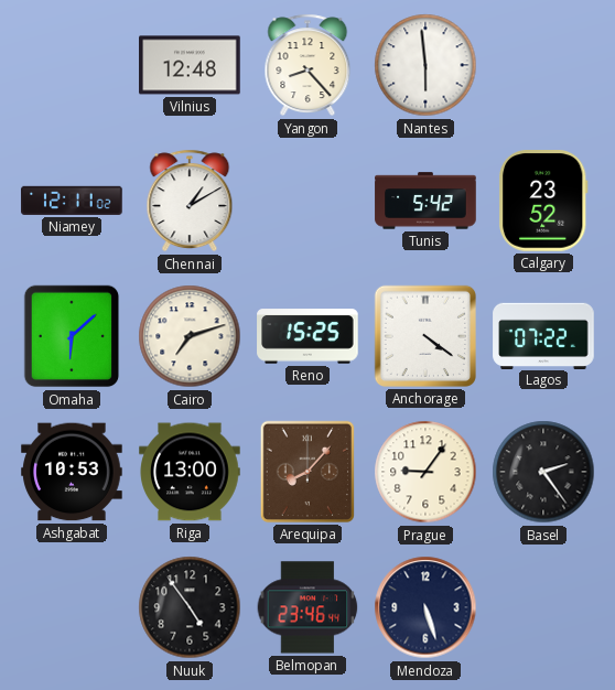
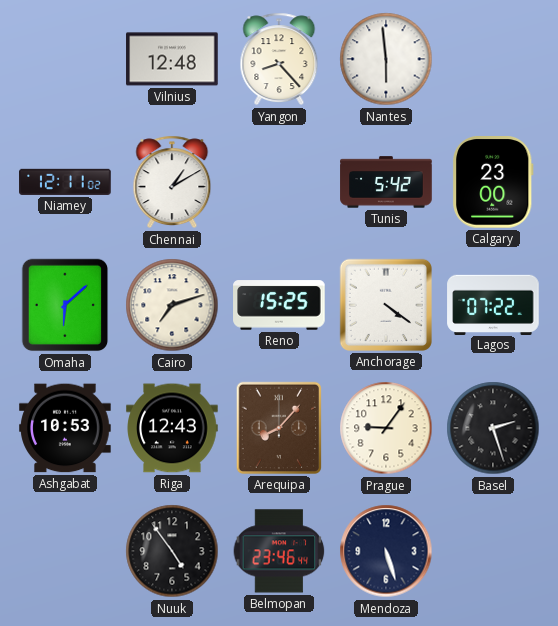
Calgary: 23:52 -> 23:00
Riga: 13:00 -> 12:43
Basel: 2:24 -> 2:27
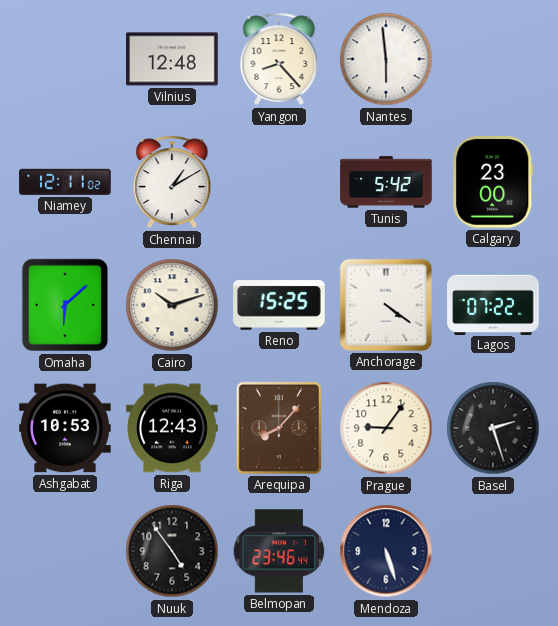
Cairo: 7:12 -> 10:12
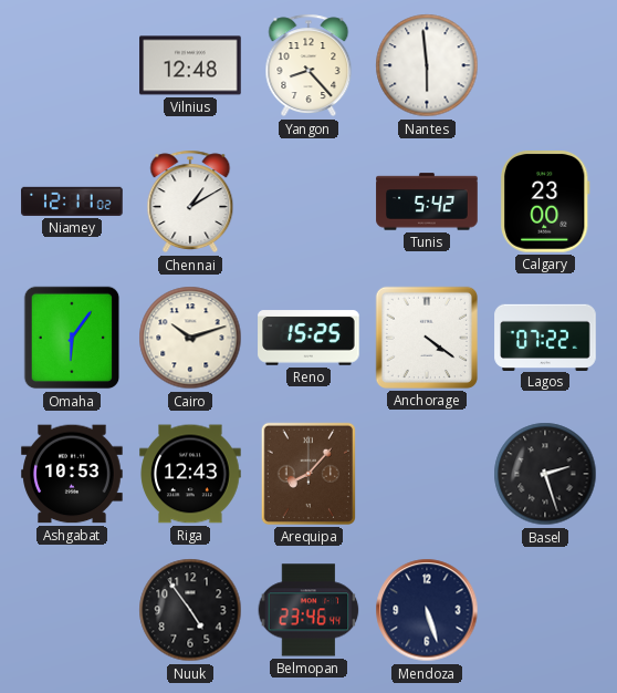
Omaha: 6:08 -> 6:06
Prague: 9:06 -> none
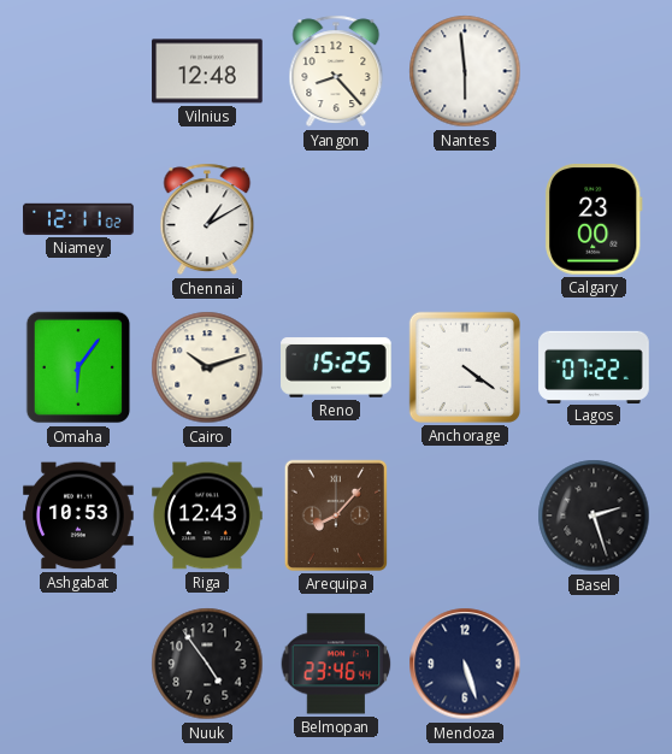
Tunis: 5:42 -> none
